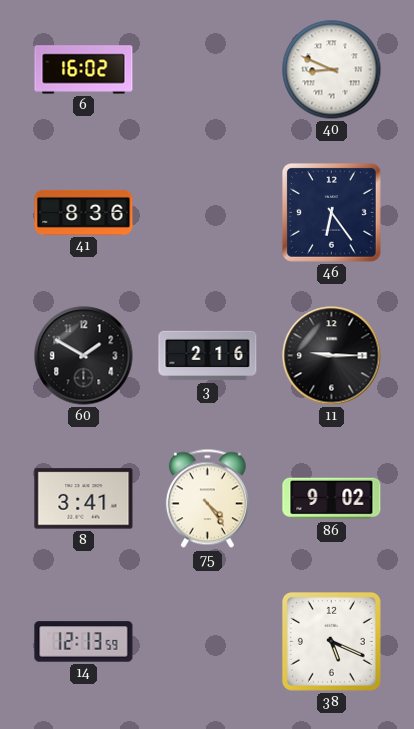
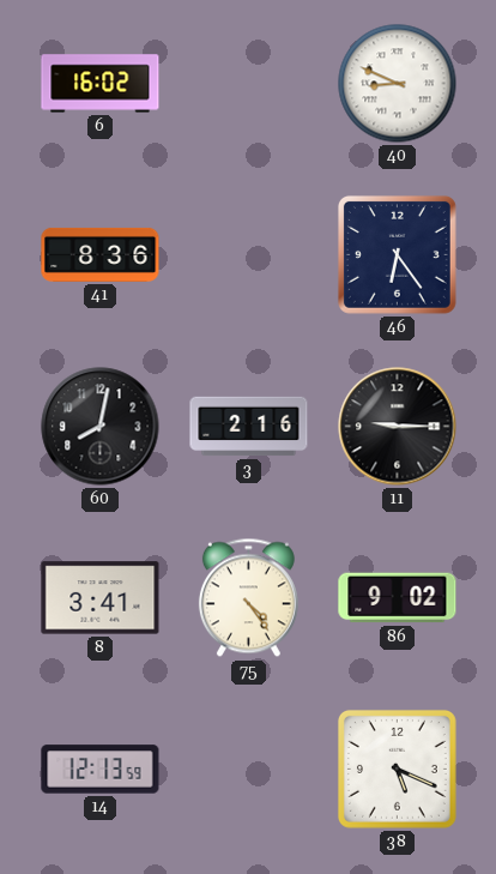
60: 1:50 -> 8:02
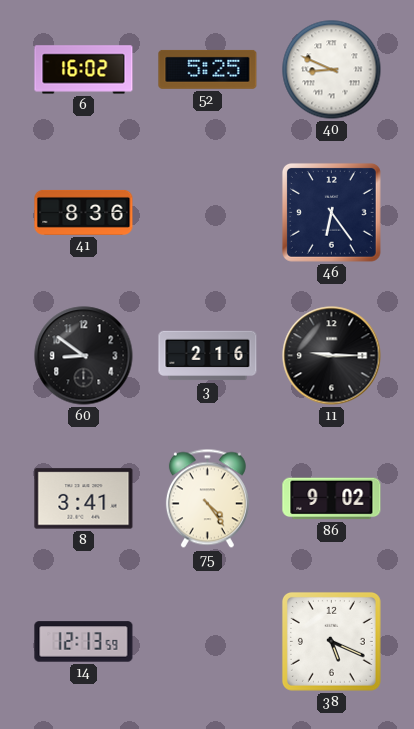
52: none -> 5:25
60: 8:02 -> 8:51
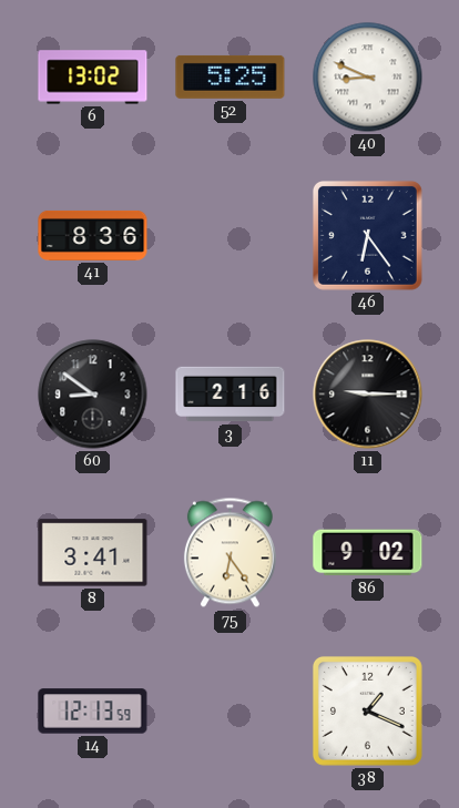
6: 16:02 -> 13:02
75: 4:24 -> 6:24
38: 5:19 -> 1:19
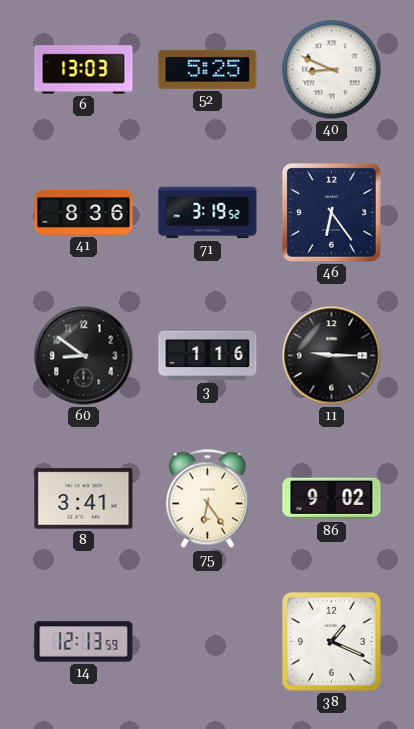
6: 13:02 -> 13:03
71: none -> 3:19
3: 2:16 -> 1:16
